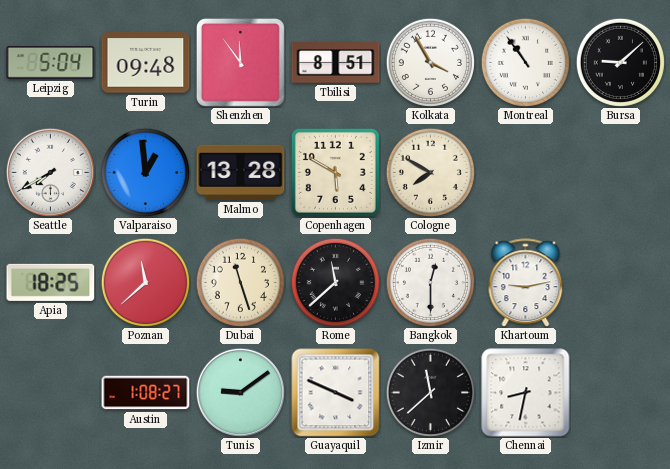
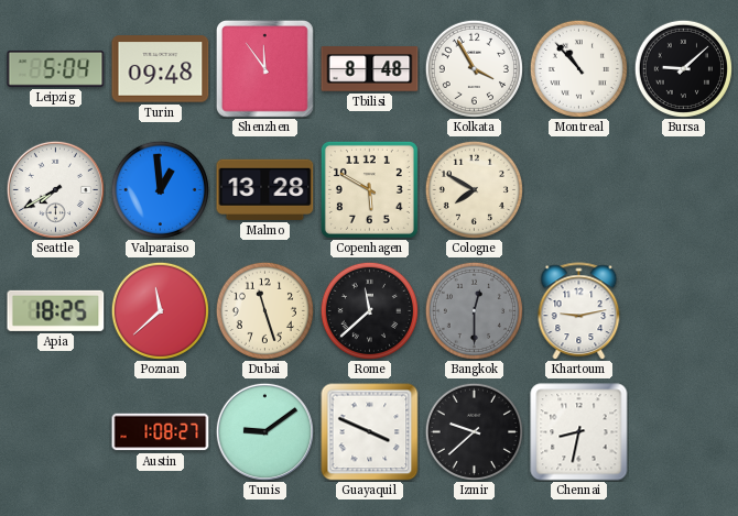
Tbilisi: 8:51 -> 8:48
Montreal: 10:54 -> 10:53
Bangkok dial: white -> grey
Izmir: 11:38 -> 9:38
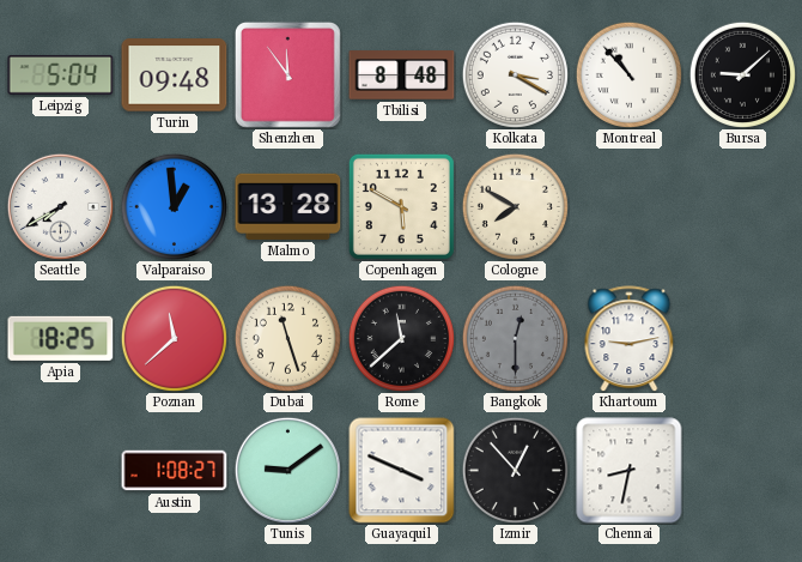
Kolkata: 3:55 -> 3:20
Izmir: 9:38 -> 12:53
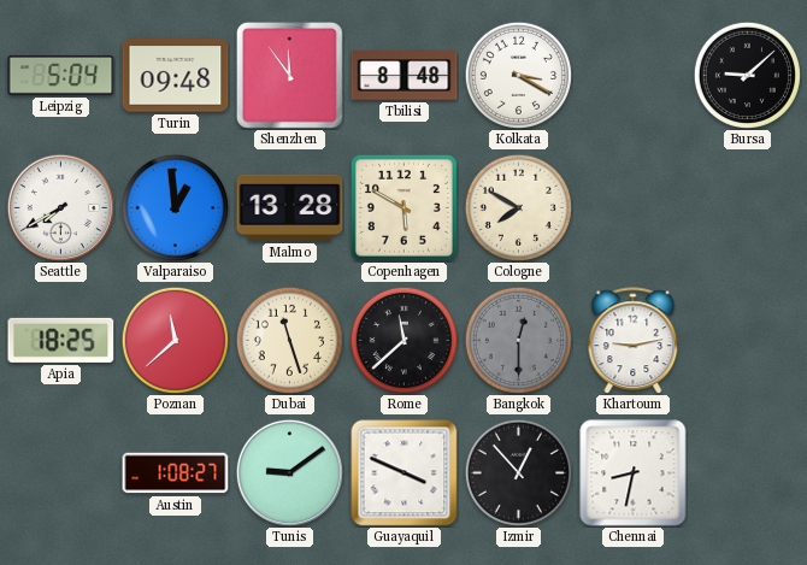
Montreal: 10:53 -> none
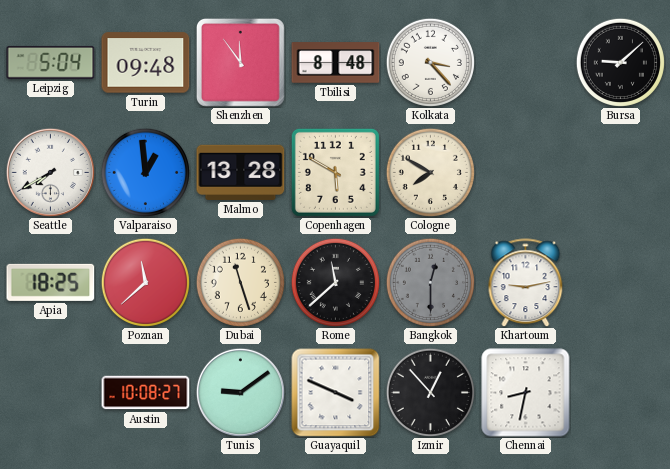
Kolkata: 3:20 -> 3:23
Austin: 1:08 -> 10:08
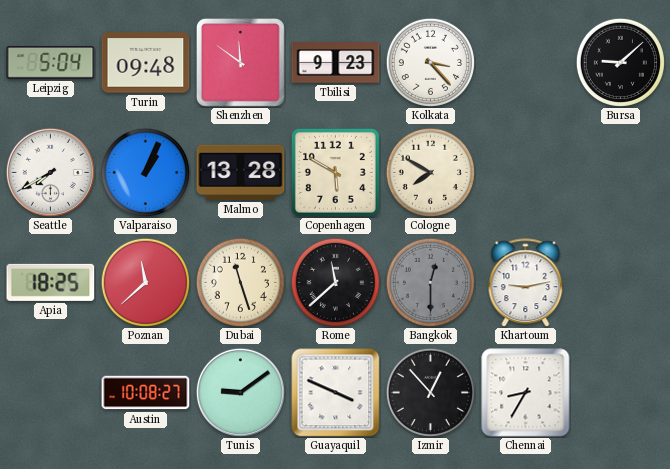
Shenzhen: 11:54 -> 11:51
Tbilisi: 8:48 -> 9:23
Valparaiso: 12:59 -> 1:04
Chennai: 8:32 -> 8:35
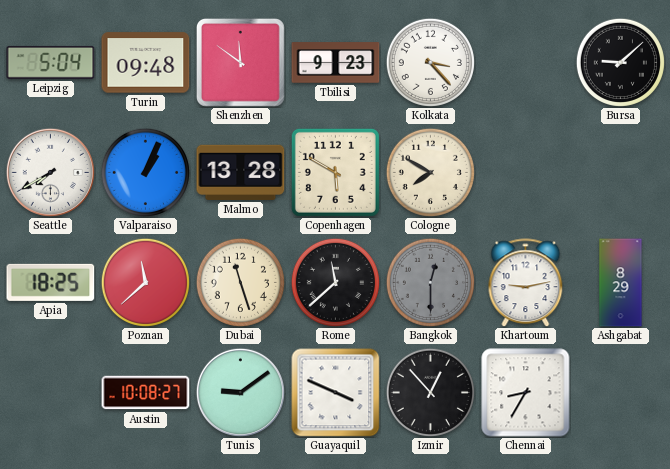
Ashgabat: none -> 8:29
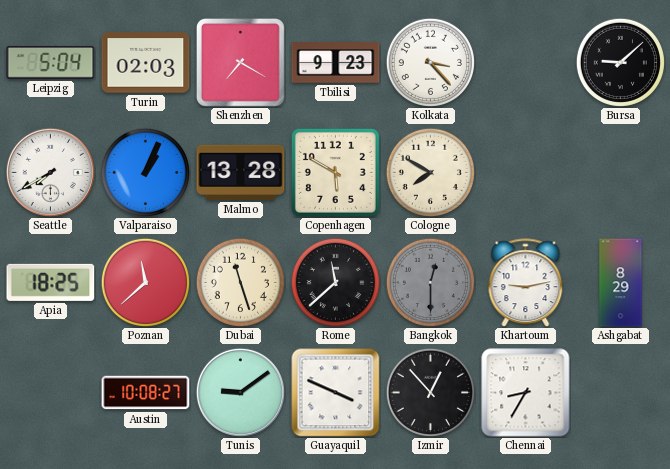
Turin: 09:48 -> 02:03
Shenzhen: 11:51 -> 7:20
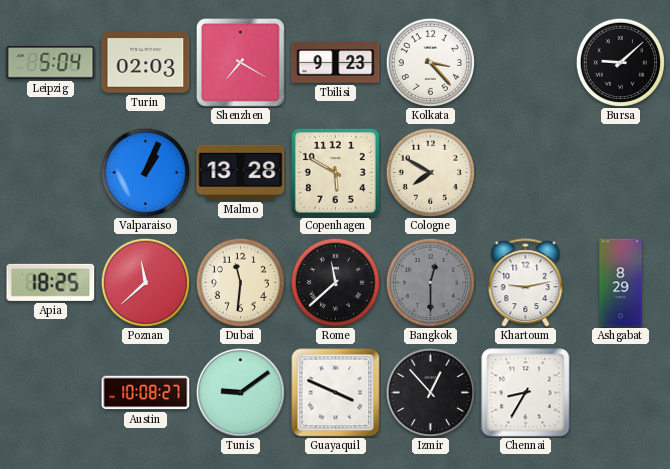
Seattle: 7:40 -> none
Dubai: 11:27 -> 11:31
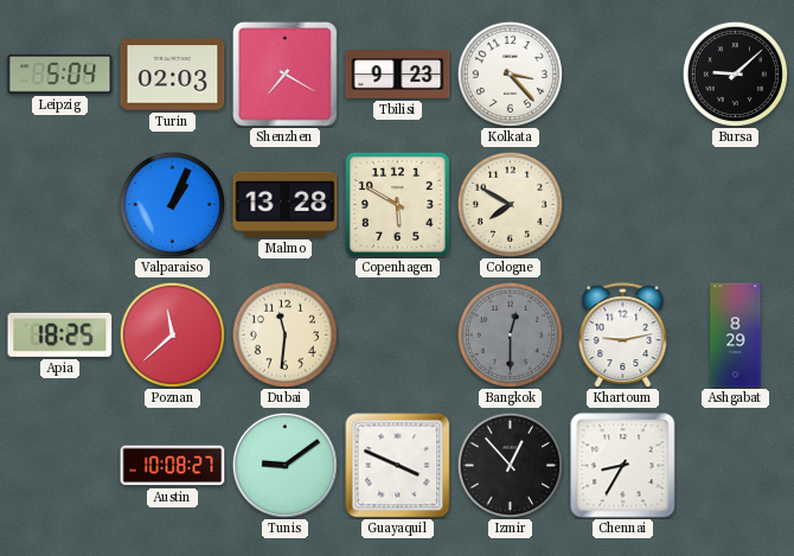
Rome: 11:38 -> none
